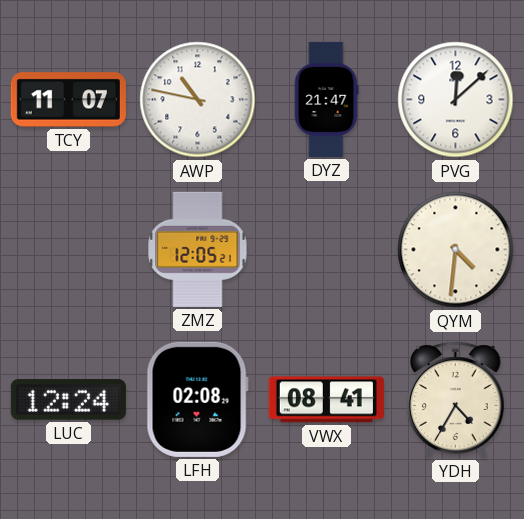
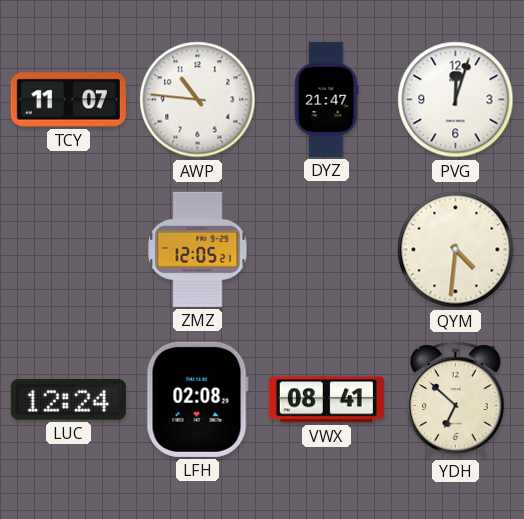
AWP: 10:47 -> 10:46
PVG: 12:08 -> 12:03
YDH: 4:35 -> 6:52
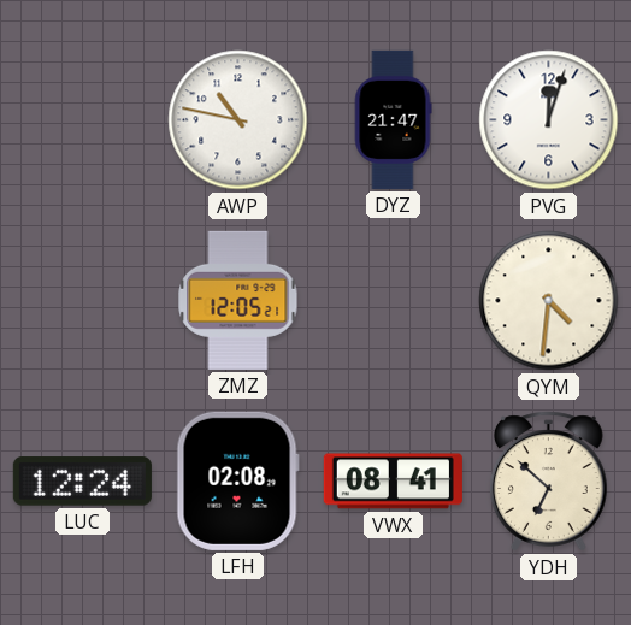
TCY: 11:07 -> none
AWP: 10:46 -> 10:47
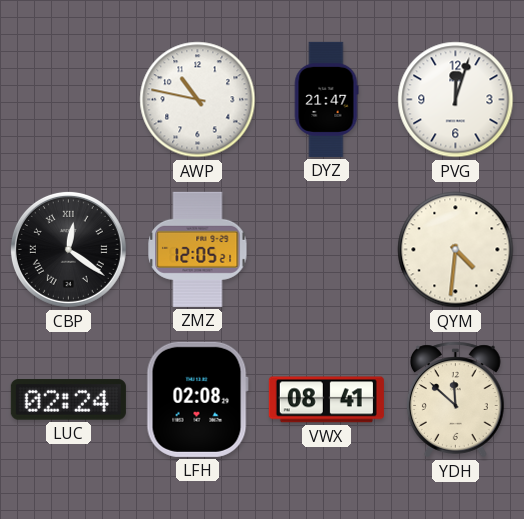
CBP: none -> 12:21
LUC: 12:24 -> 02:24
YDH: 6:52 -> 11:52
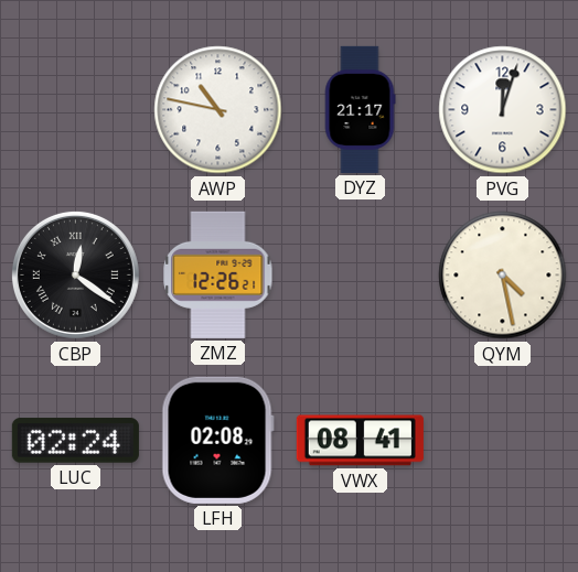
DYZ: 21:47 -> 21:17
ZMZ: 12:05 -> 12:26
QYM: 4:31 -> 4:28
YDH: 11:52 -> none
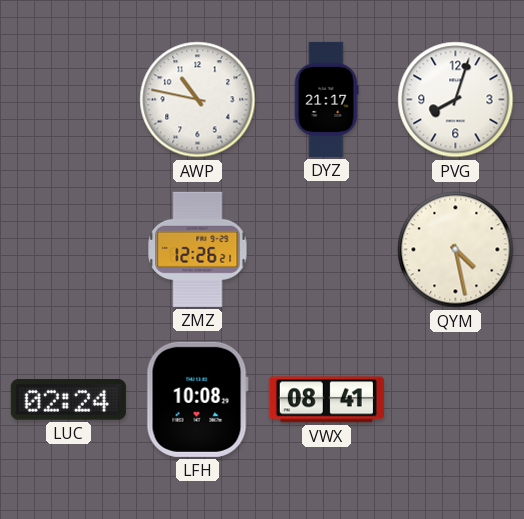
PVG: 12:03 -> 8:03
CBP: 12:21 -> none
LFH: 02:08 -> 10:08
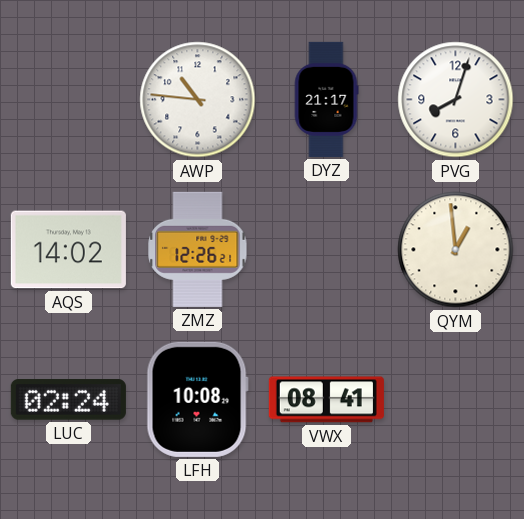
AWP: 10:47 -> 10:46
AQS: none -> 14:02
QYM: 4:28 -> 12:59
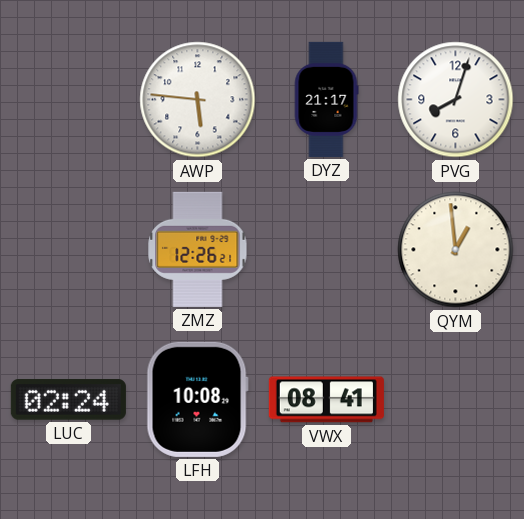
AWP: 10:46 -> 5:46
AQS: 14:02 -> none
